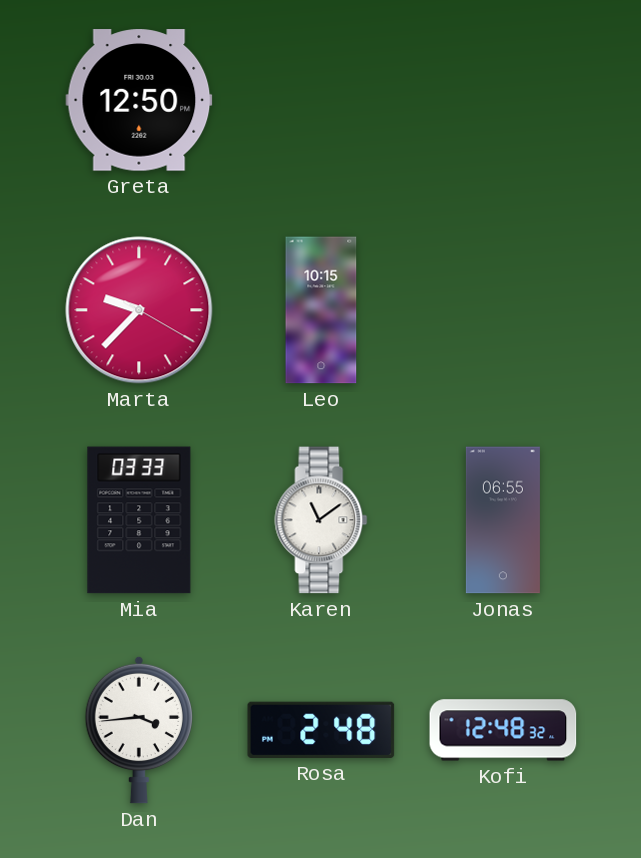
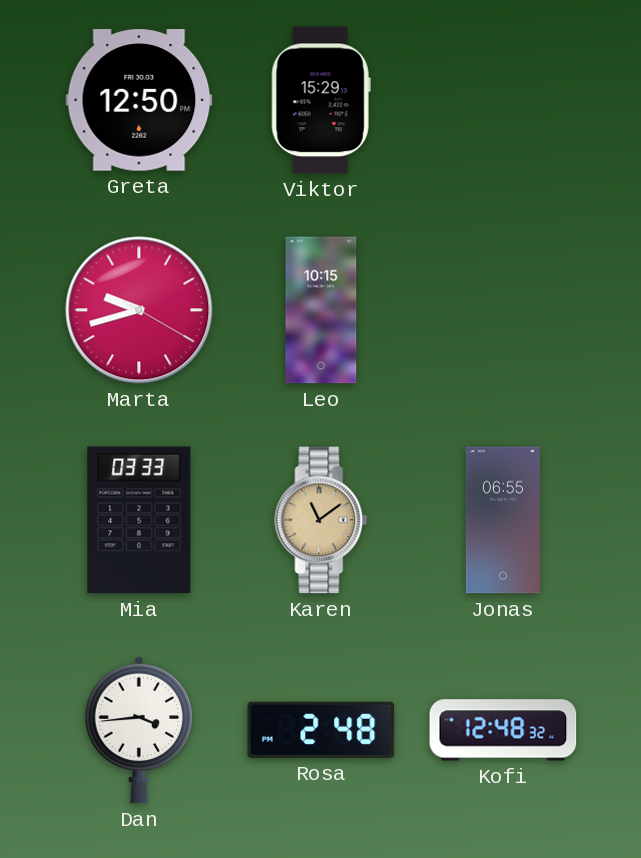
Viktor: none -> 15:29
Marta: 9:37 -> 9:42
Karen dial: white -> champagne
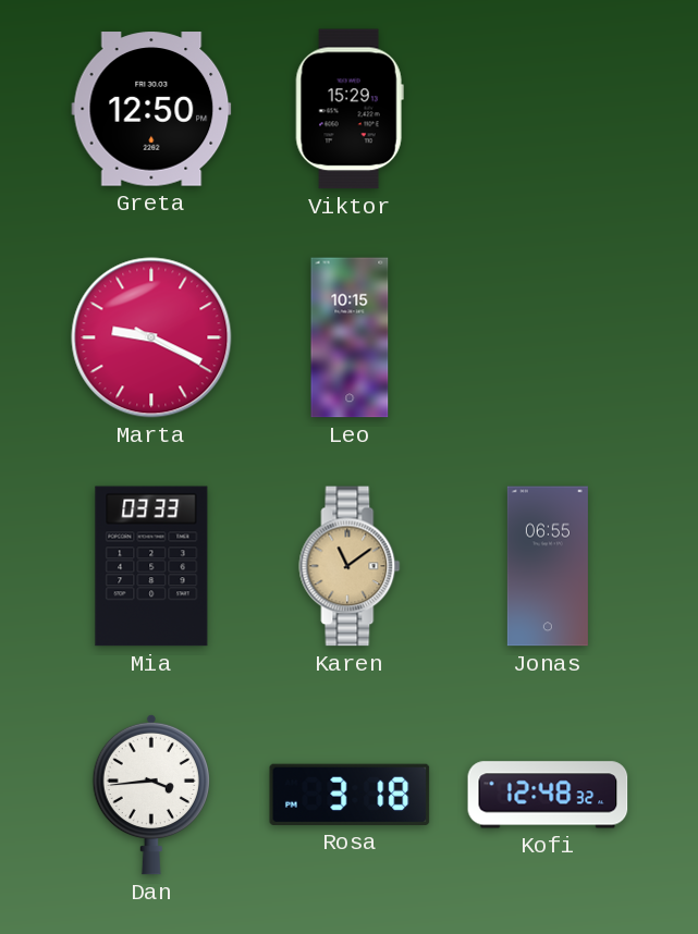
Marta: 9:42 -> 9:19
Rosa: 2:48 -> 3:18
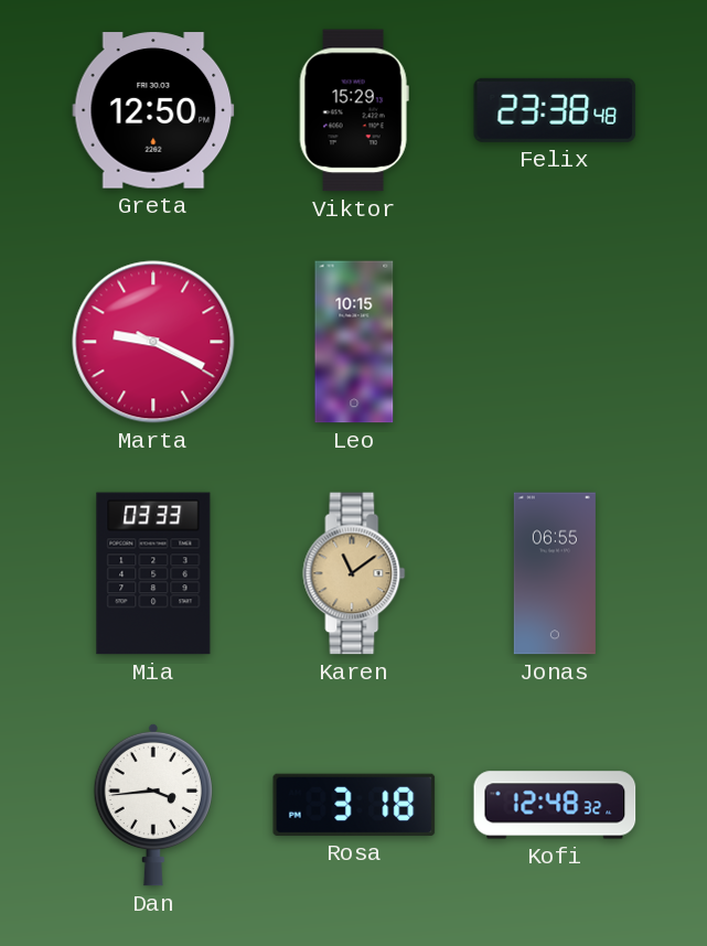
Felix: none -> 23:38
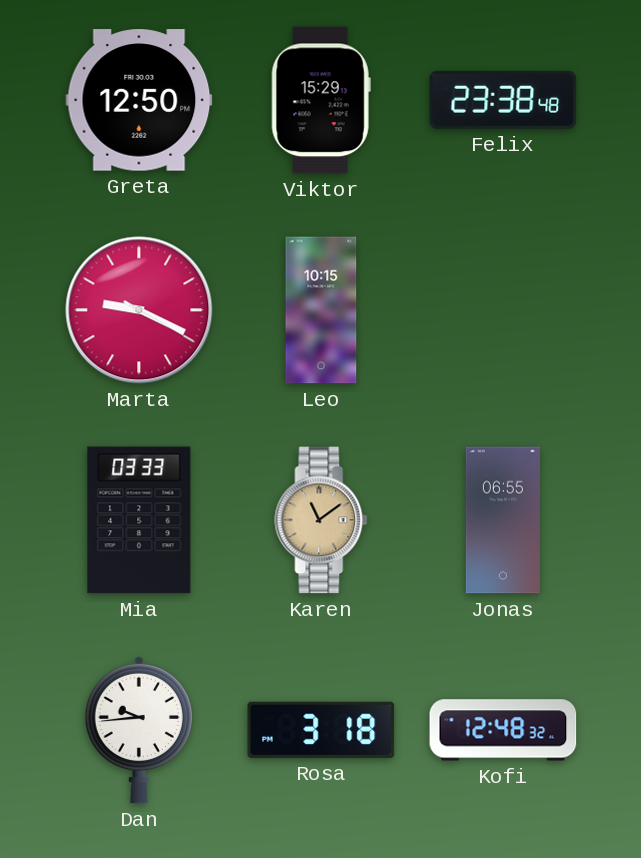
Dan: 3:44 -> 9:44
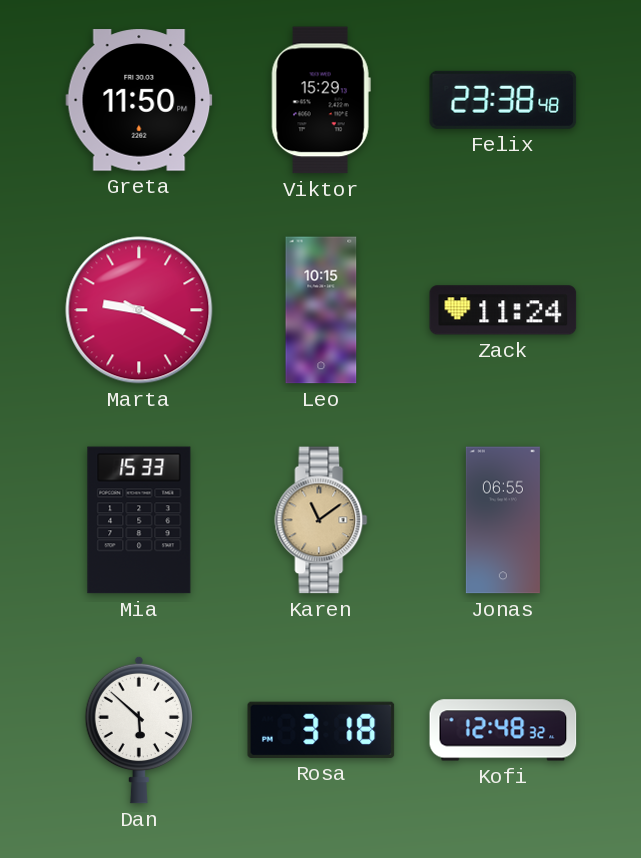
Greta: 12:50 -> 11:50
Zack: none -> 11:24
Mia: 03:33 -> 15:33
Dan: 9:44 -> 5:52
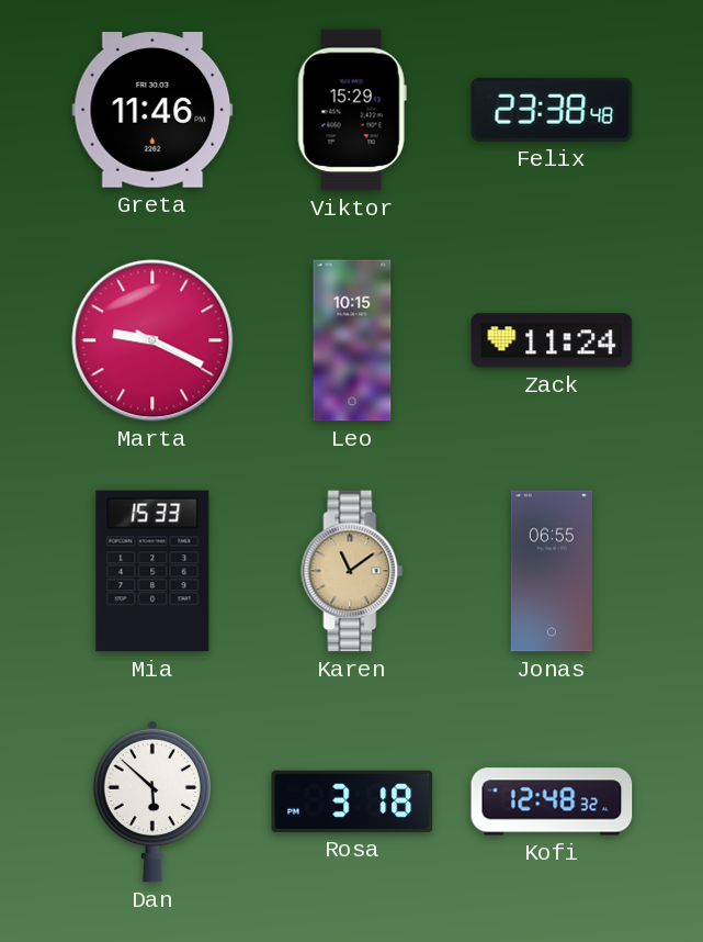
Greta: 11:50 -> 11:46
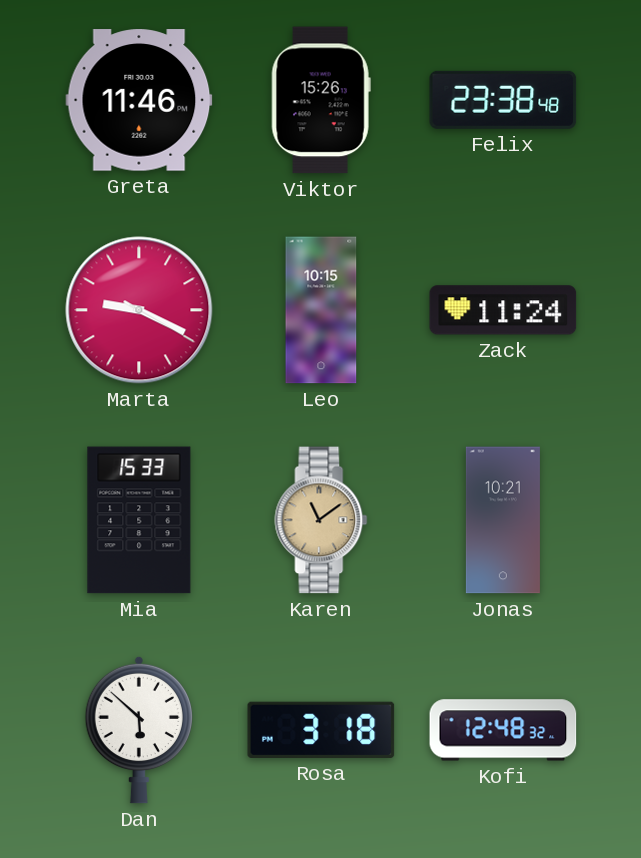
Viktor: 15:29 -> 15:26
Jonas: 06:55 -> 10:21
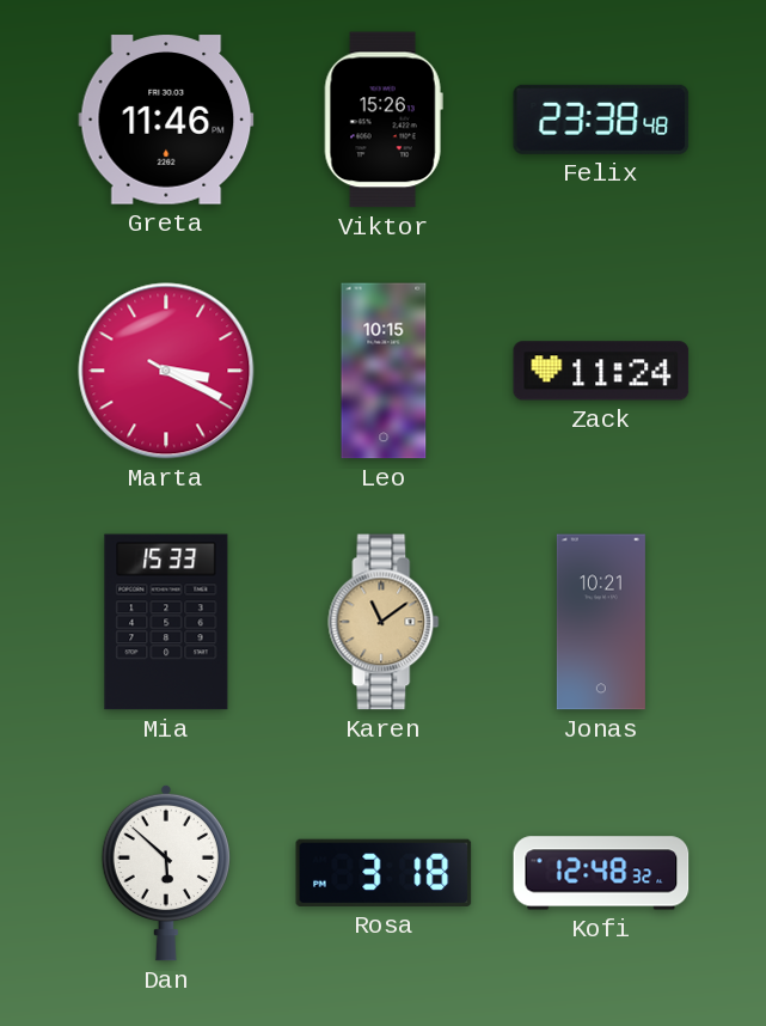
Marta: 9:19 -> 3:19
